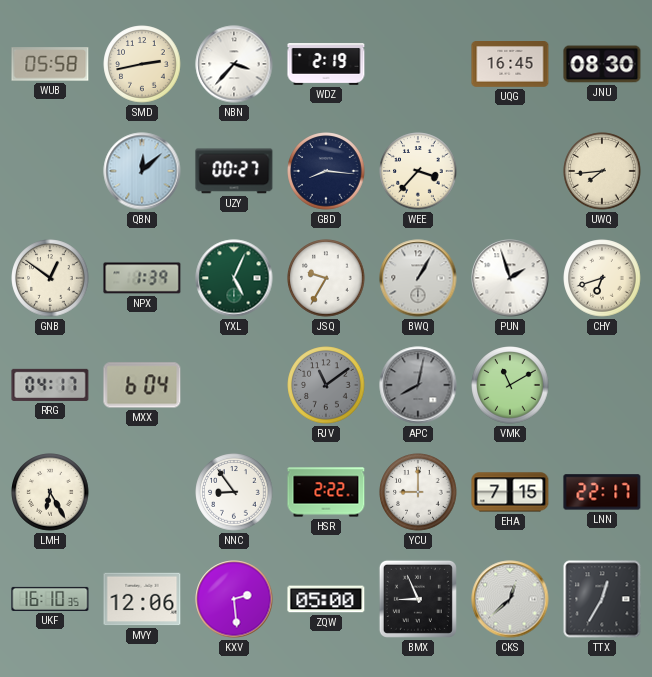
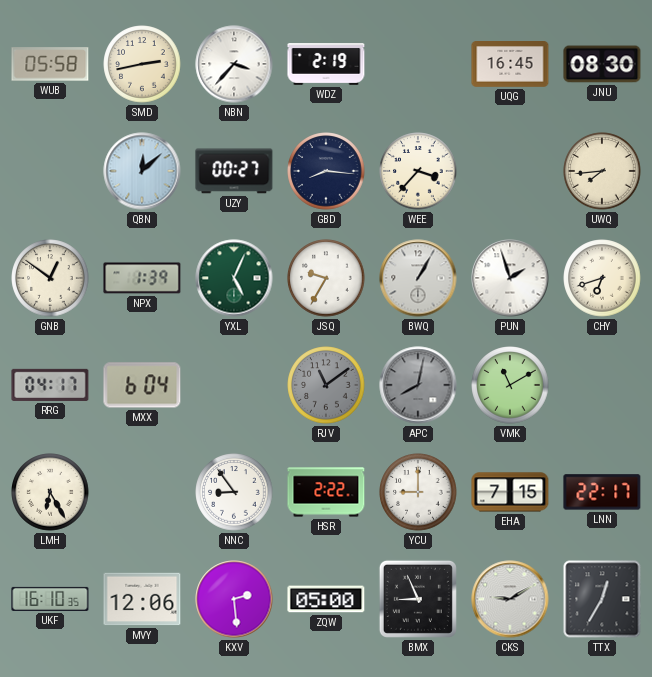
CKS: 12:38 -> 9:10
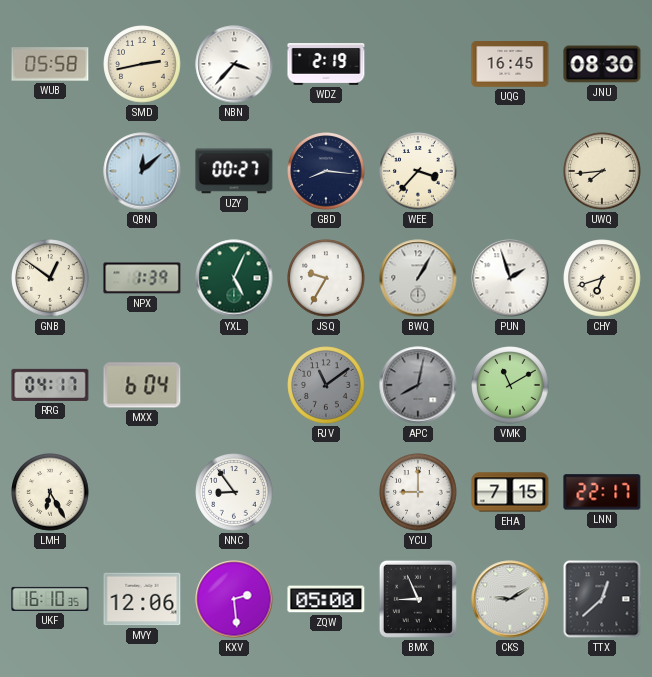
HSR: 2:22 -> none
TTX: 12:35 -> 12:38
